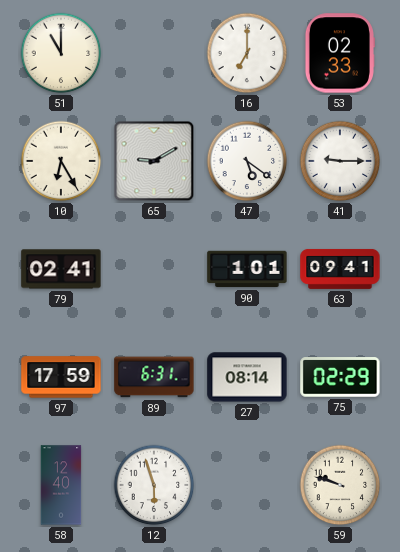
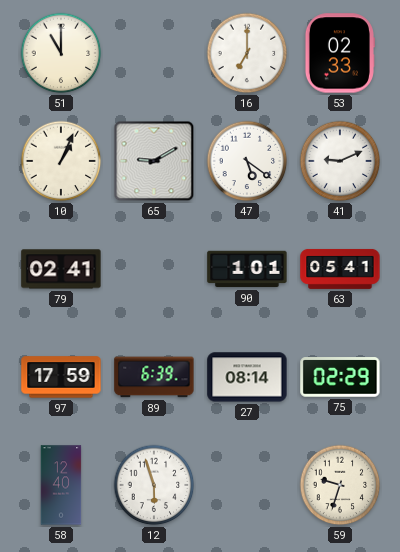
10: 6:25 -> 1:04
41: 9:15 -> 9:11
63: 09:41 -> 05:41
89: 6:31 -> 6:39
59: 9:48 -> 9:33
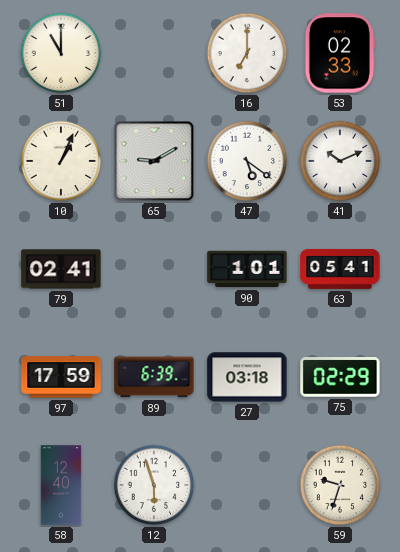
41: 9:11 -> 10:11
27: 08:14 -> 03:18
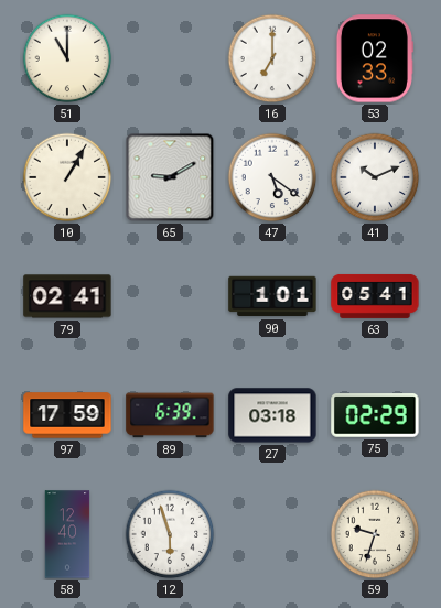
10: 1:04 -> 1:05
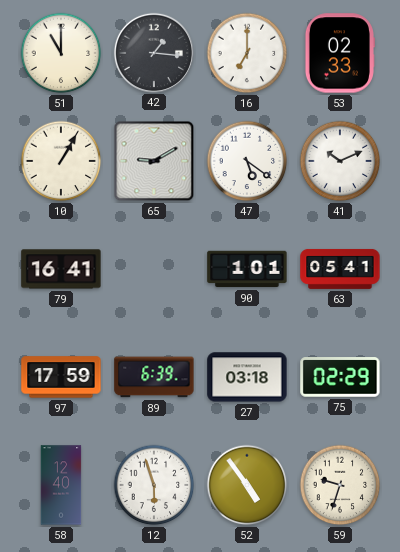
42: none -> 1:16
79: 02:41 -> 16:41
52: none -> 4:54
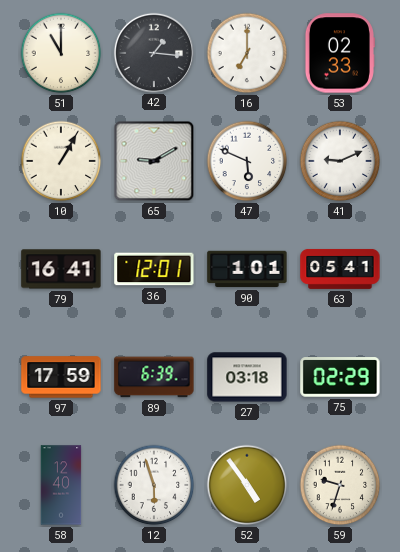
47: 5:21 -> 5:49
41: 10:11 -> 9:11
36: none -> 12:01
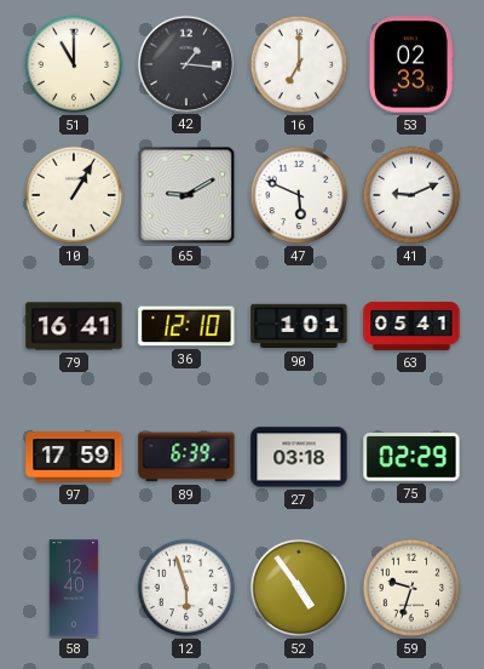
36: 12:01 -> 12:10
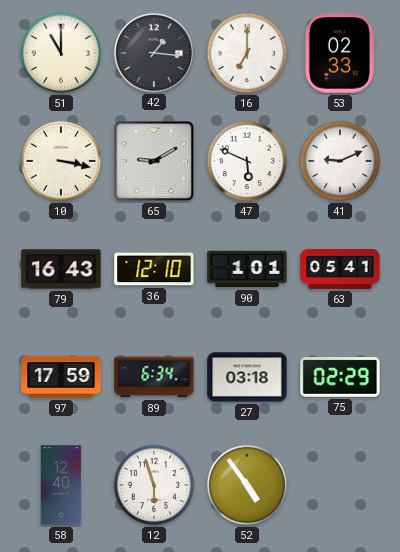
10: 1:05 -> 3:17
79: 16:41 -> 16:43
89: 6:39 -> 6:34
59: 9:33 -> none
